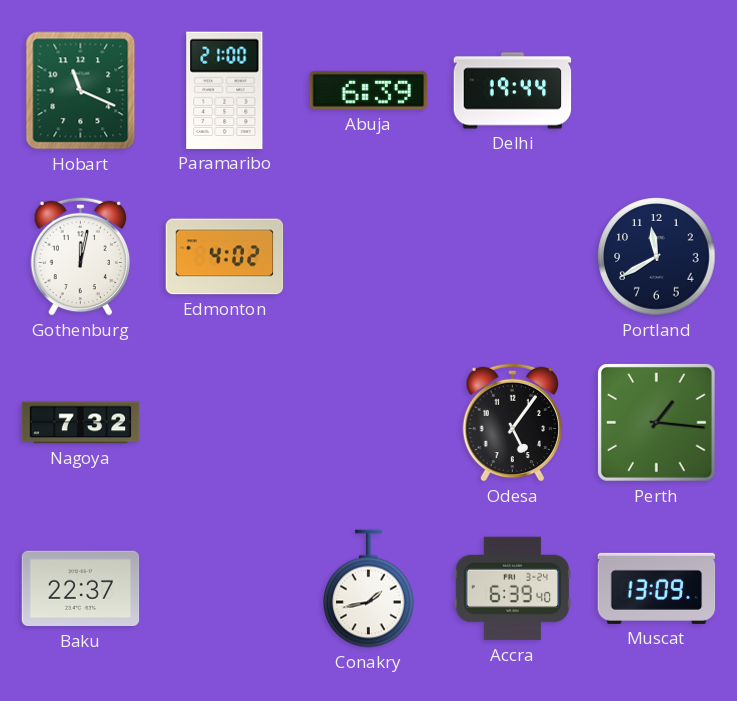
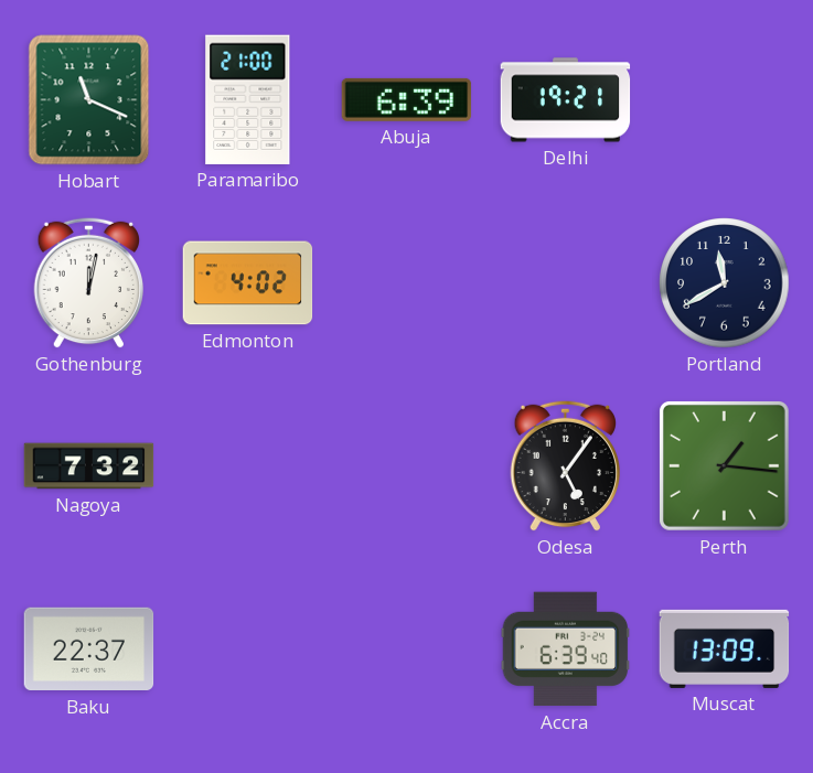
Delhi: 19:44 -> 19:21
Conakry: 1:43 -> none
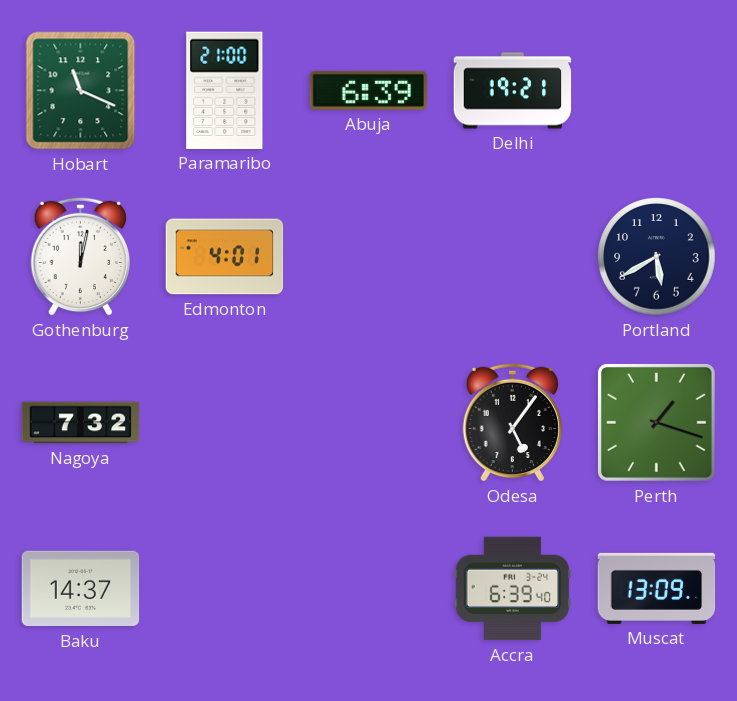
Edmonton: 4:02 -> 4:01
Portland: 11:40 -> 5:40
Perth: 1:16 -> 1:18
Baku: 22:37 -> 14:37
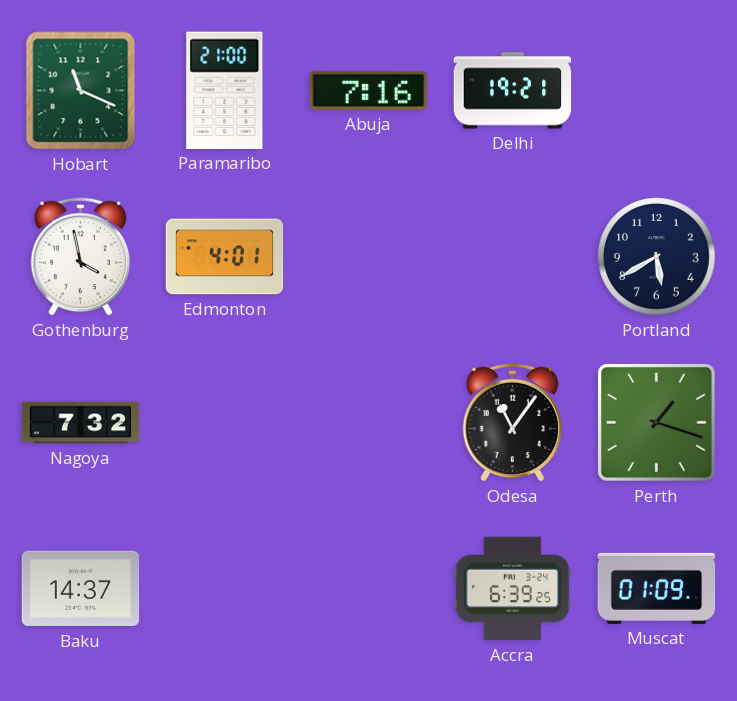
Abuja: 6:39 -> 7:16
Gothenburg: 12:02 -> 3:58
Odesa: 5:06 -> 11:06
Accra: 6:39:40 -> 6:39:25
Muscat: 13:09 -> 01:09
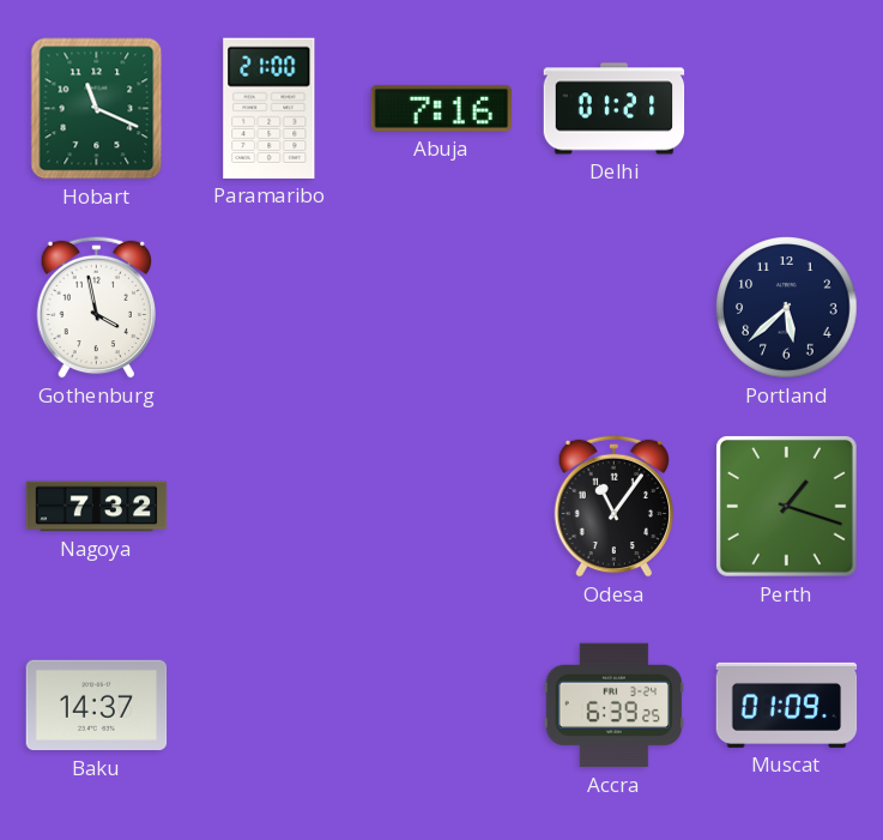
Delhi: 19:21 -> 01:21
Edmonton: 4:01 -> none
Portland: 5:40 -> 5:38
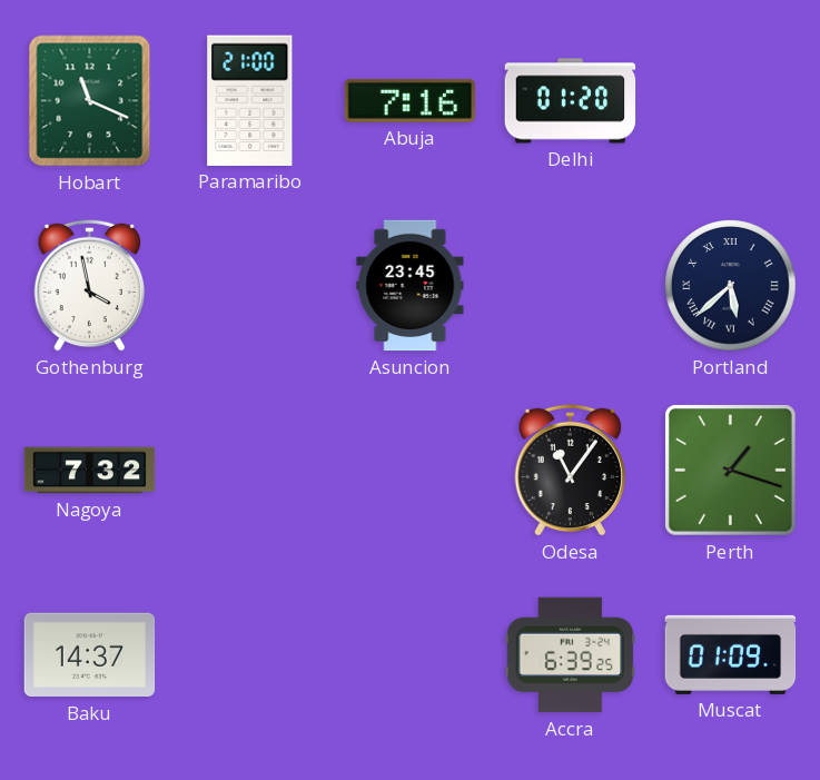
Delhi: 01:21 -> 01:20
Asuncion: none -> 23:45
Portland numerals: Arabic -> Roman
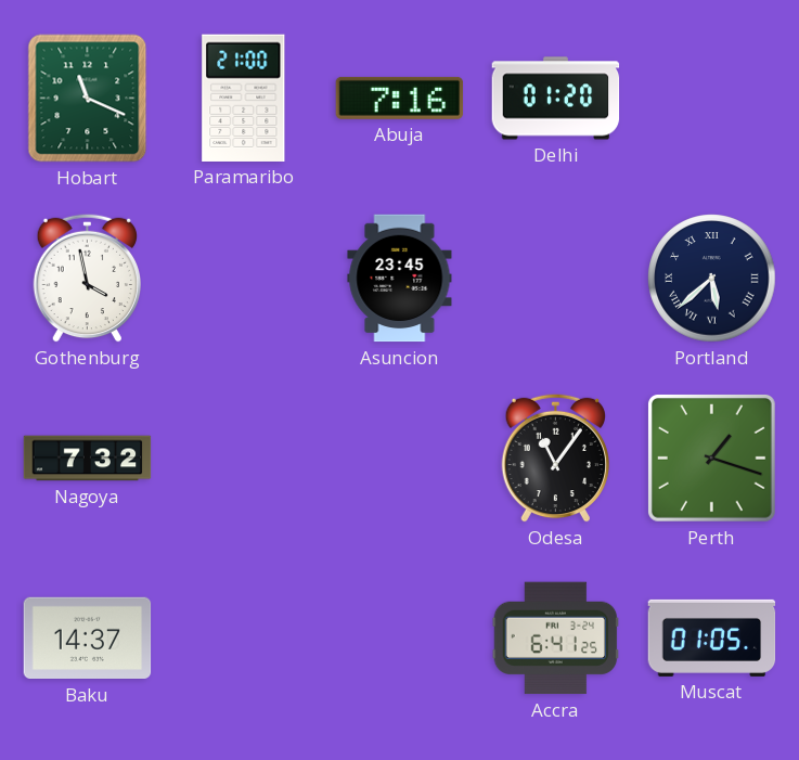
Accra: 6:39 -> 6:41
Muscat: 01:09 -> 01:05
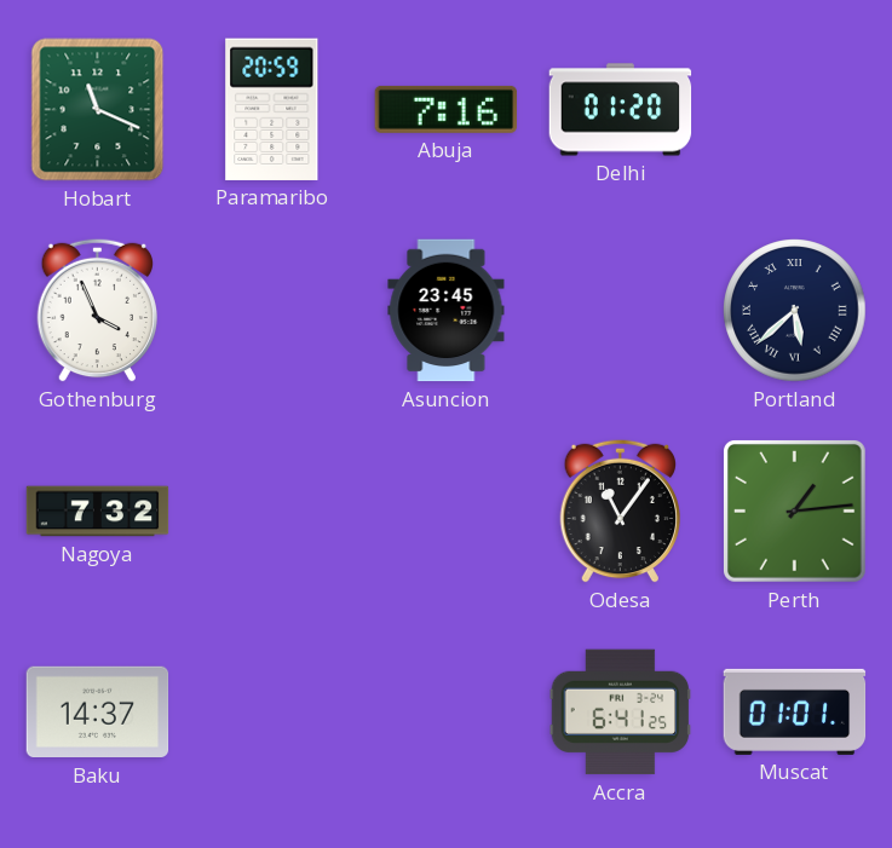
Paramaribo: 21:00 -> 20:59
Gothenburg: 3:58 -> 3:56
Perth: 1:18 -> 1:14
Muscat: 01:05 -> 01:01
